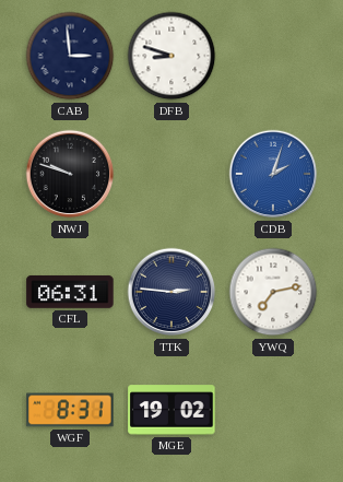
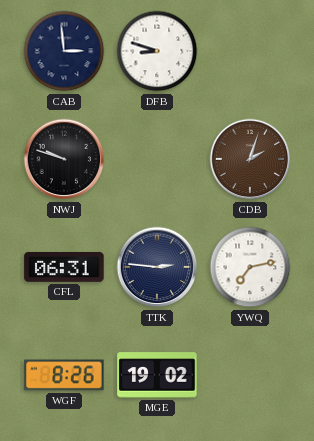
CDB dial: blue -> brown
WGF: 8:31 -> 8:26
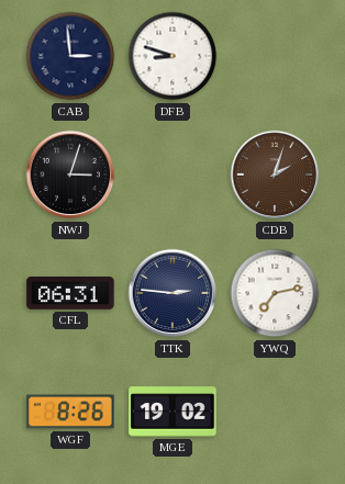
NWJ: 9:48 -> 3:03
